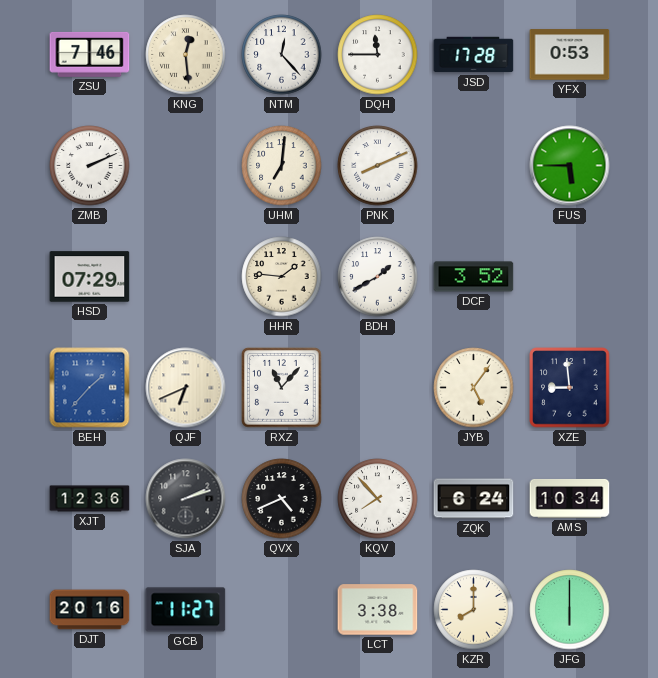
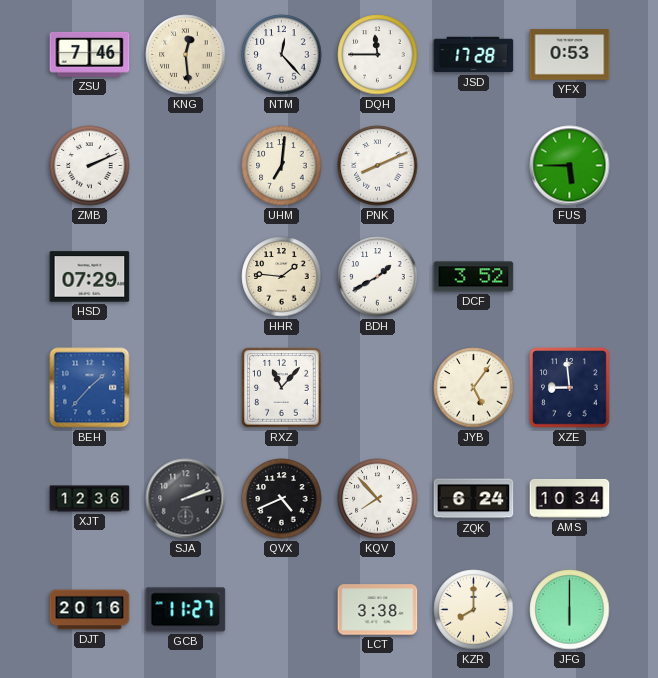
QJF: 6:41 -> none
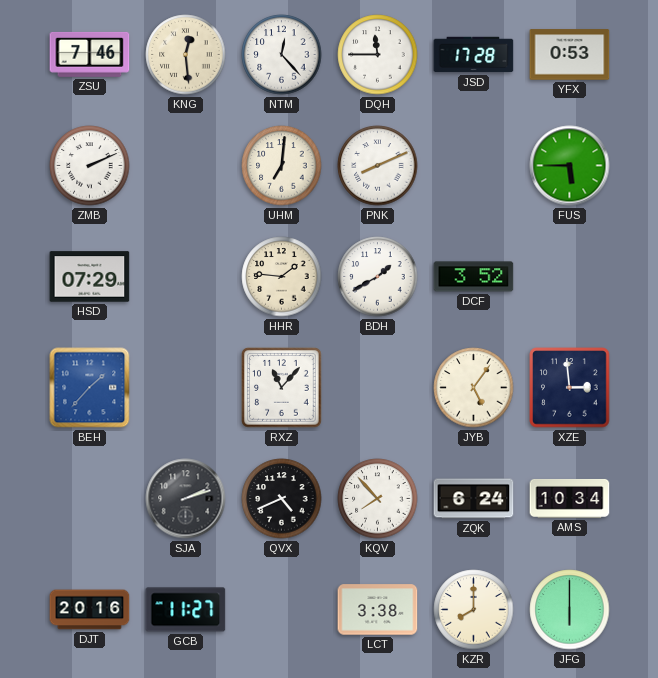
XZE: 8:59 -> 2:59
XJT: 12:36 -> none
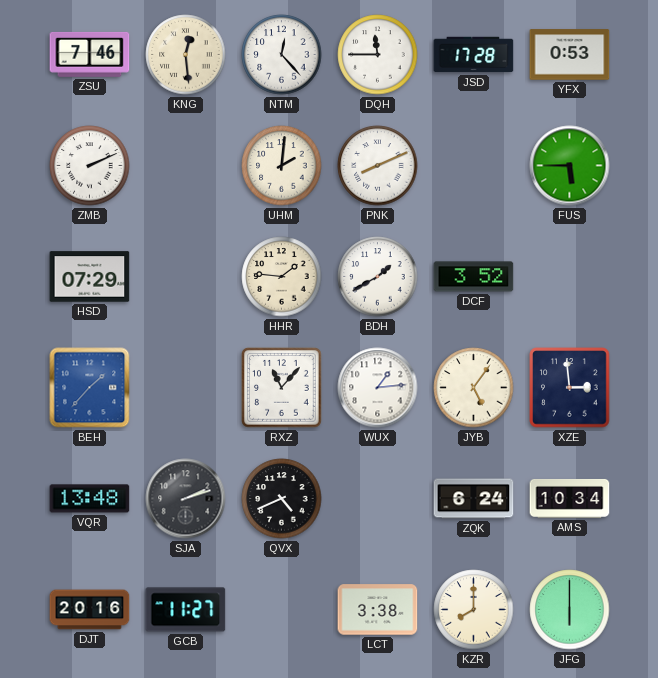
UHM: 7:01 -> 2:01
WUX: none -> 1:14
VQR: none -> 13:48
KQV: 7:53 -> none
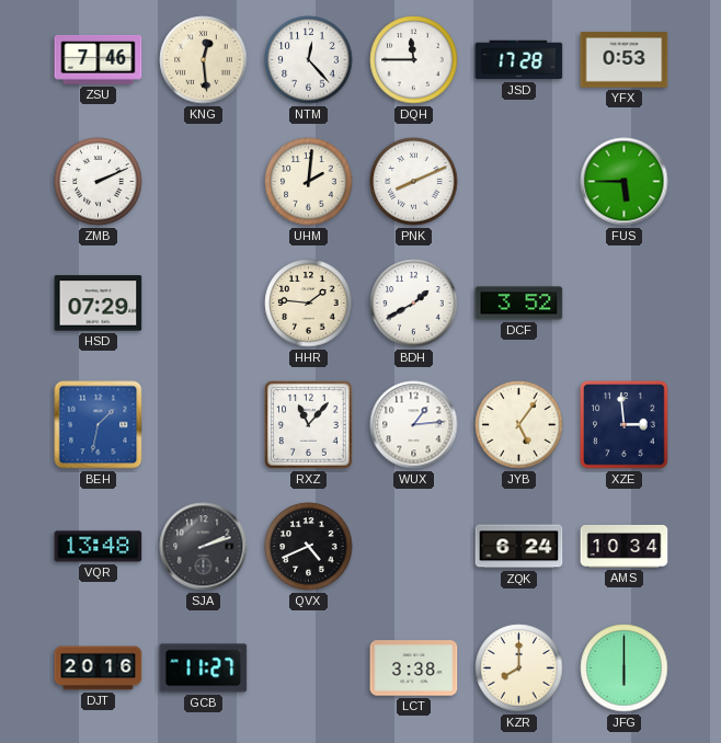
BEH: 1:37 -> 1:32
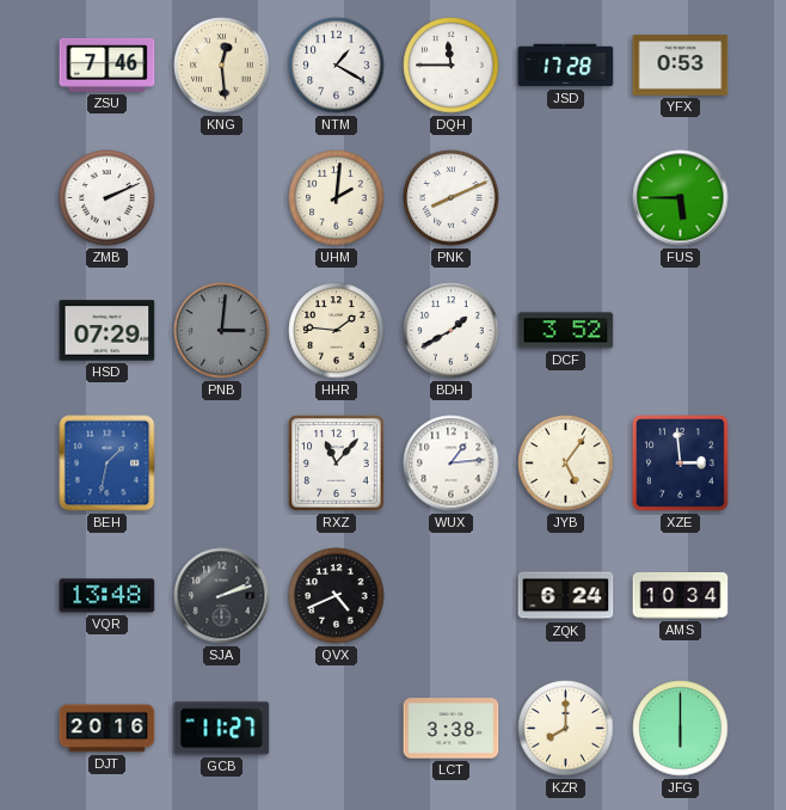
NTM: 12:23 -> 1:20
PNB: none -> 3:01
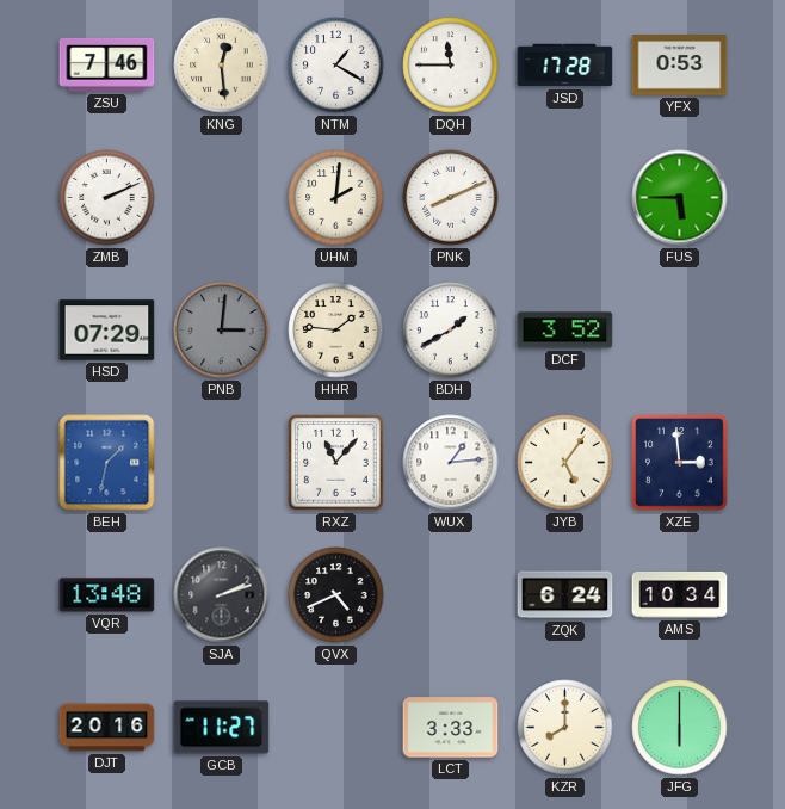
LCT: 3:38 -> 3:33
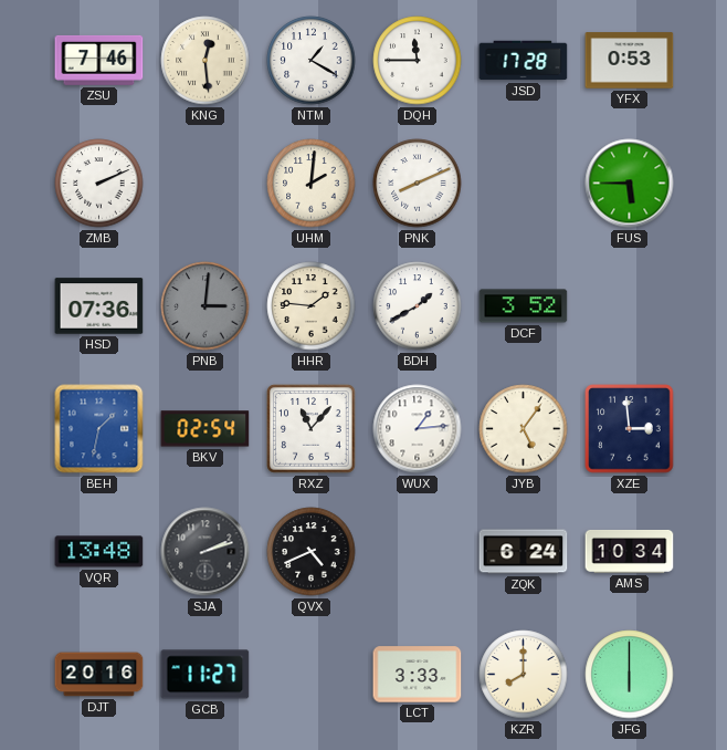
HSD: 07:29 -> 07:36
BKV: none -> 02:54
